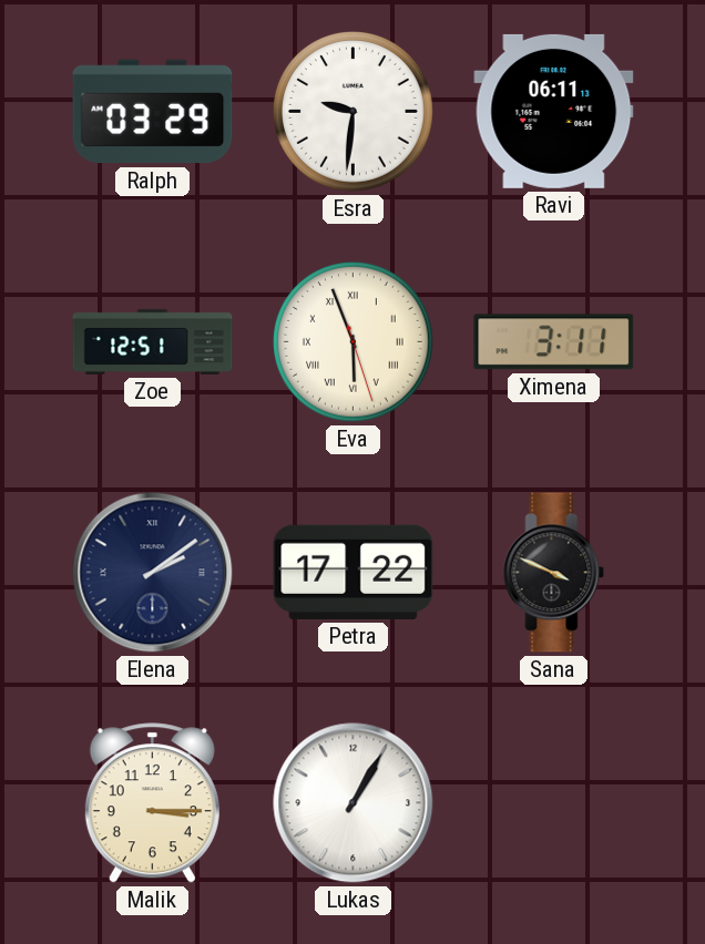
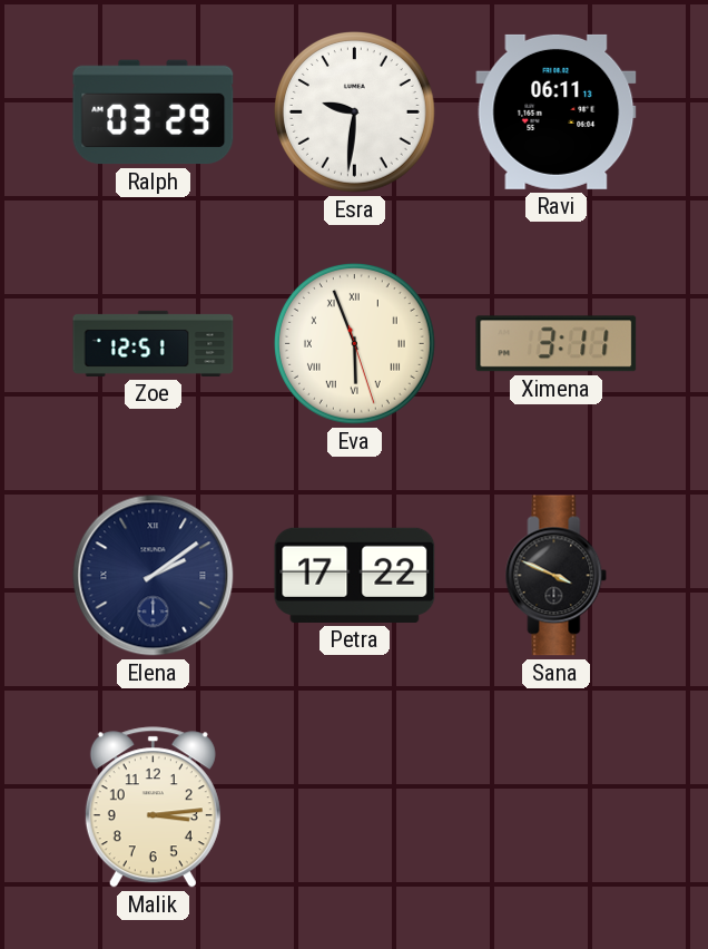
Malik: 3:15 -> 3:14
Lukas: 1:05 -> none
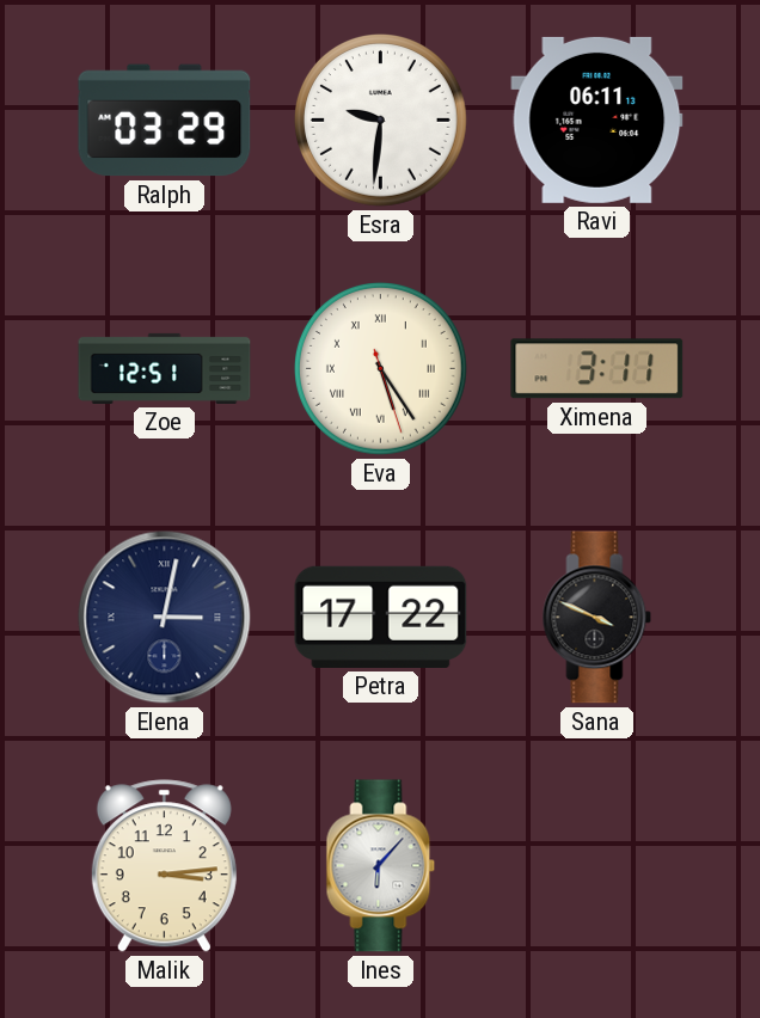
Eva: 5:56 -> 5:24
Elena: 2:09 -> 3:02
Ines: none -> 6:07
